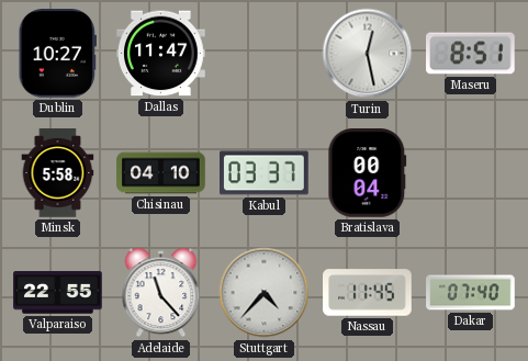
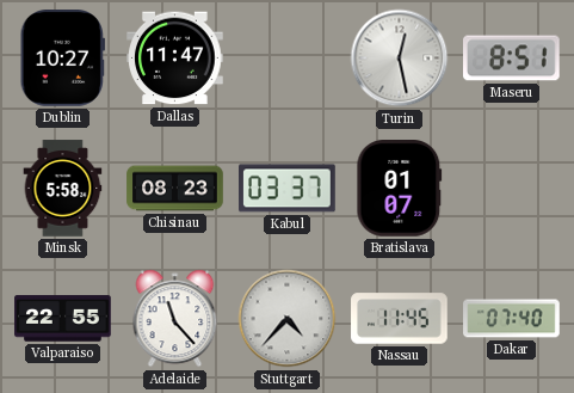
Chisinau: 04:10 -> 08:23
Bratislava: 00:04 -> 01:07
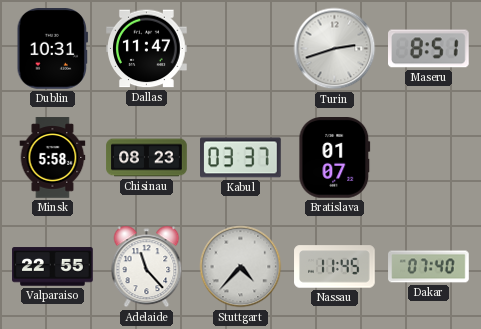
Dublin: 10:27 -> 10:31
Turin: 12:28 -> 2:42
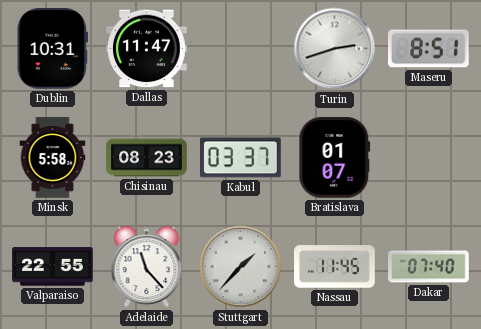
Stuttgart: 4:37 -> 1:37
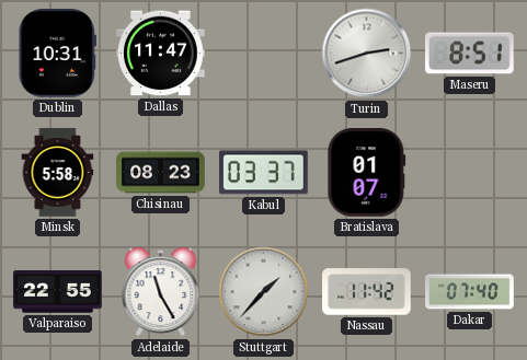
Adelaide: 11:23 -> 11:25
Nassau: 11:45 -> 11:42
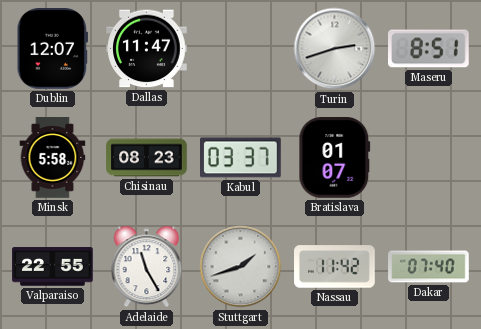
Dublin: 10:31 -> 12:07
Stuttgart: 1:37 -> 1:42
